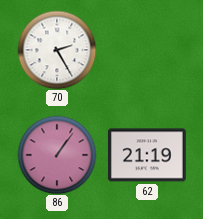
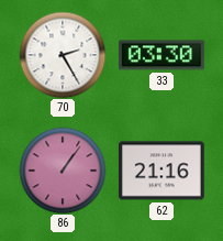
33: none -> 03:30
62: 21:19 -> 21:16
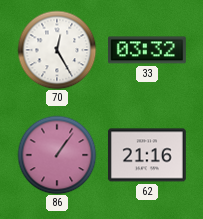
70: 2:25 -> 12:25
33: 03:30 -> 03:32
